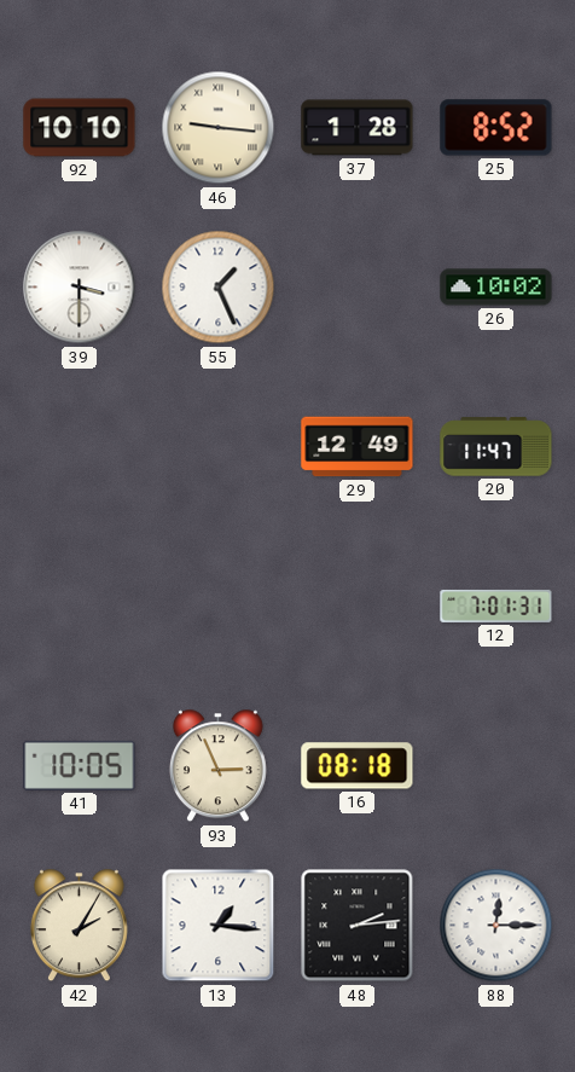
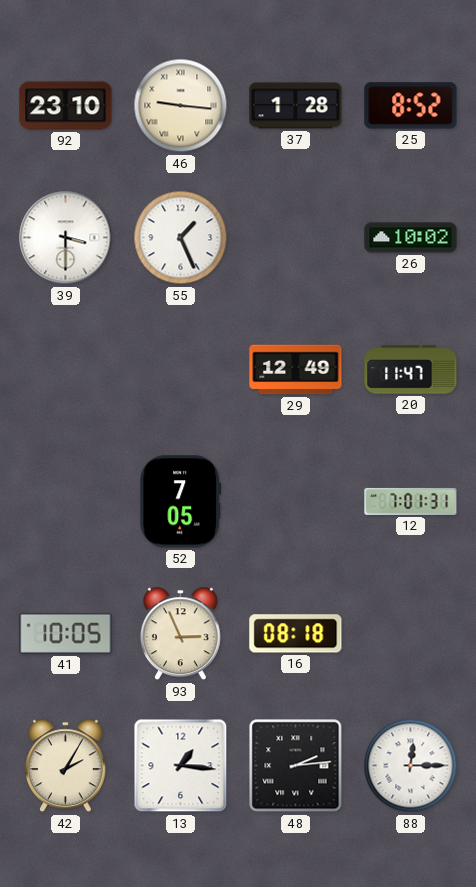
92: 10:10 -> 23:10
52: none -> 7:05
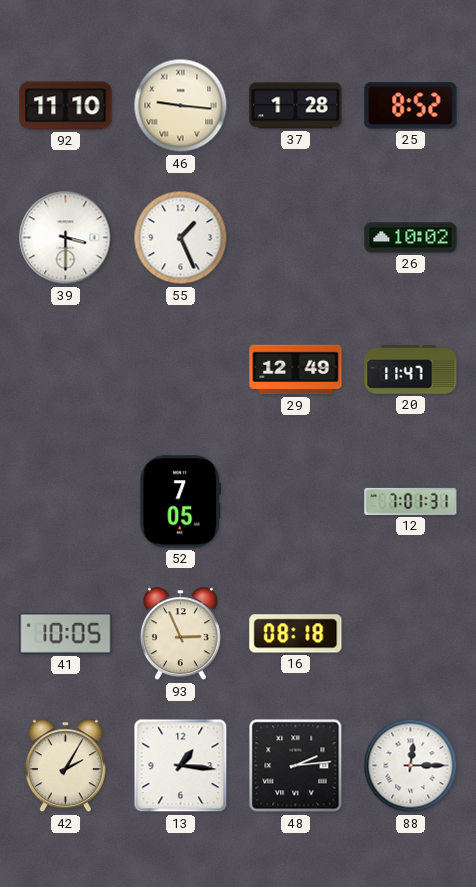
92: 23:10 -> 11:10
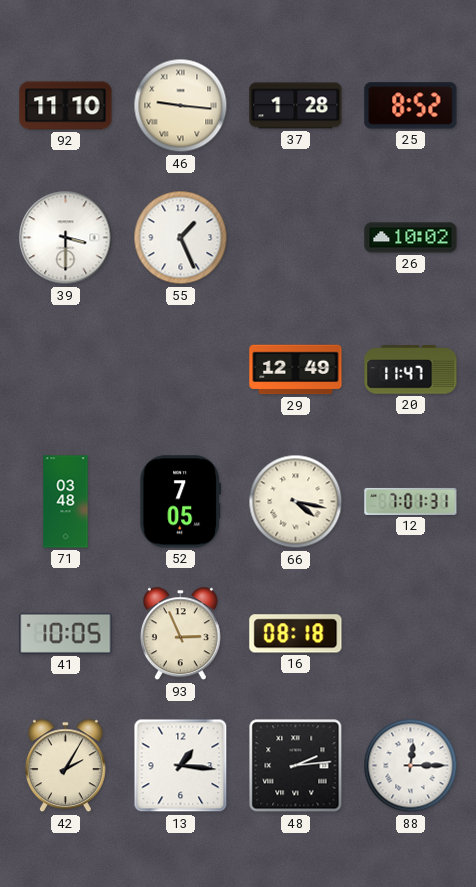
71: none -> 03:48
66: none -> 4:17
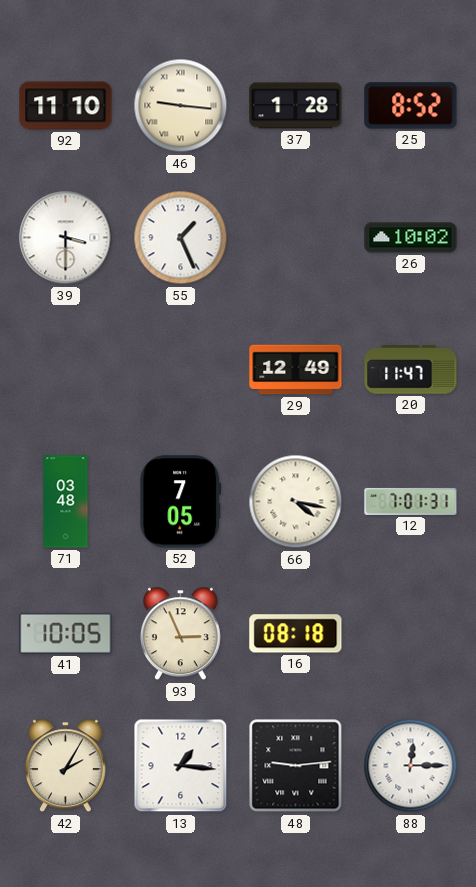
48: 2:14 -> 9:14
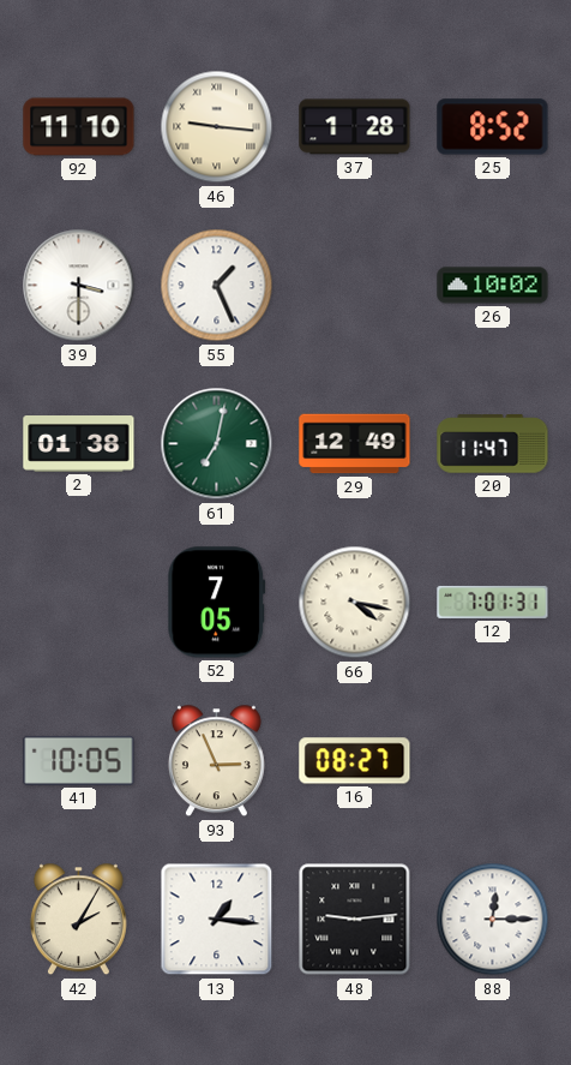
2: none -> 01:38
61: none -> 7:02
71: 03:48 -> none
16: 08:18 -> 08:27
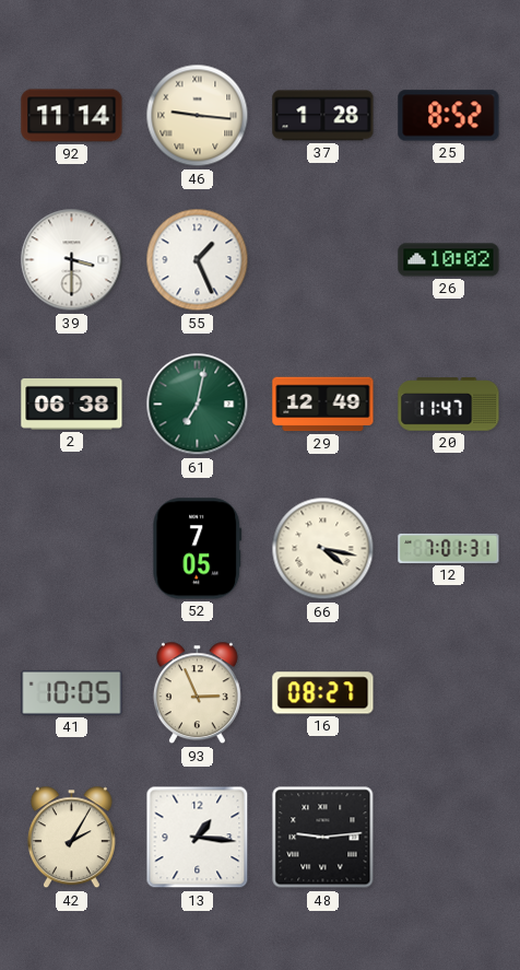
92: 11:10 -> 11:14
2: 01:38 -> 06:38
88: 12:15 -> none
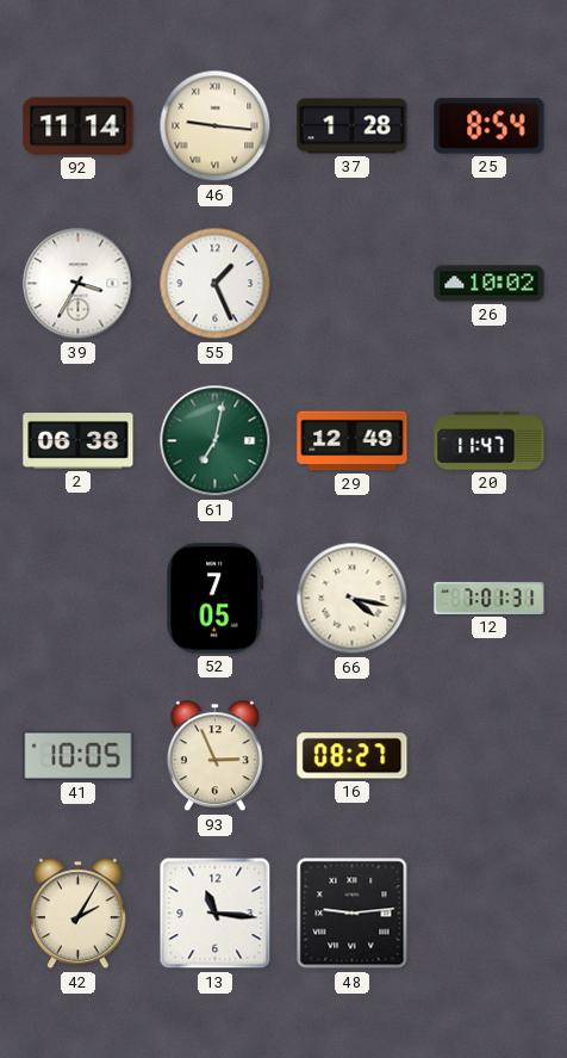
25: 8:52 -> 8:54
39: 3:30 -> 3:35
13: 1:16 -> 11:16
